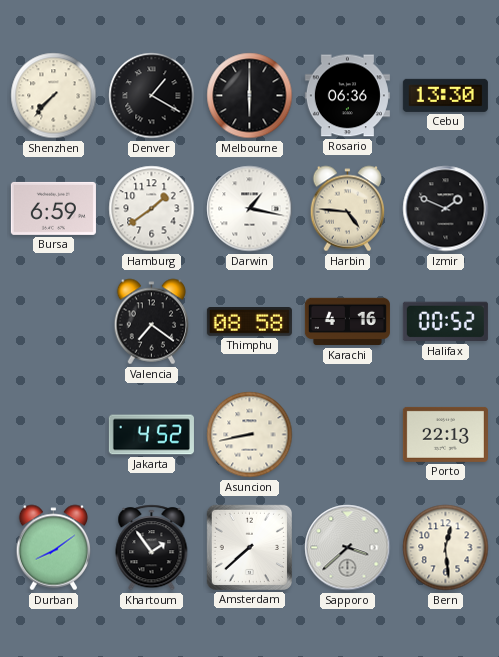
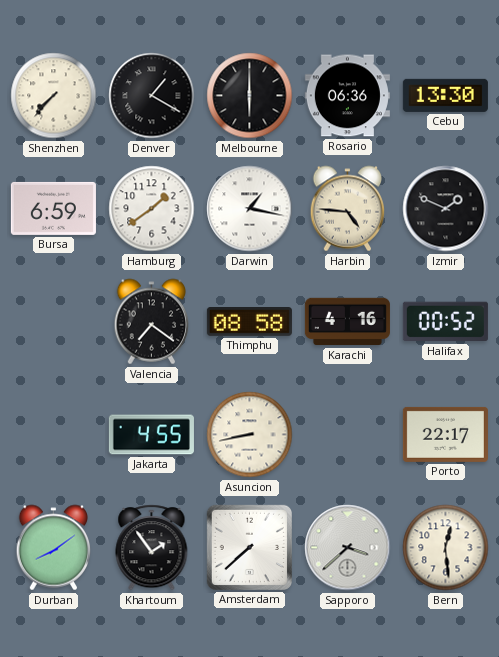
Jakarta: 4:52 -> 4:55
Porto: 22:13 -> 22:17
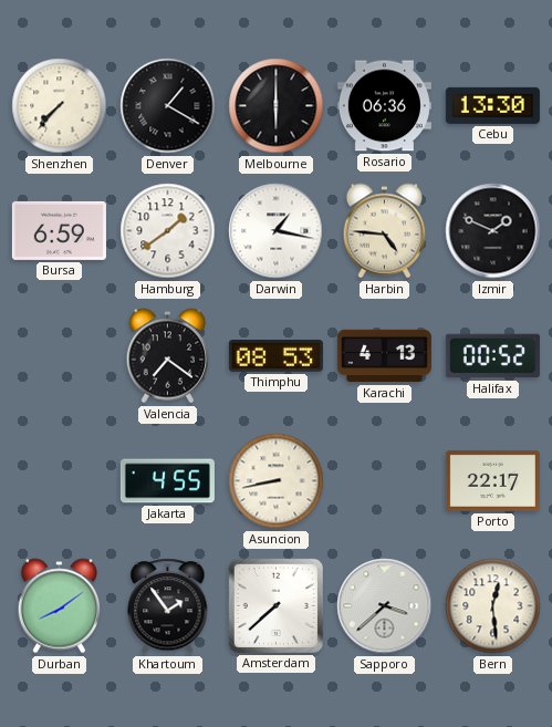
Thimphu: 08:58 -> 08:53
Karachi: 4:16 -> 4:13
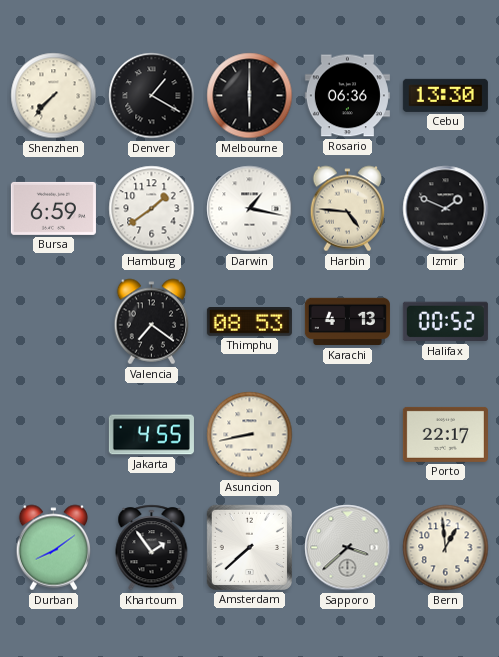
Bern: 12:29 -> 12:59
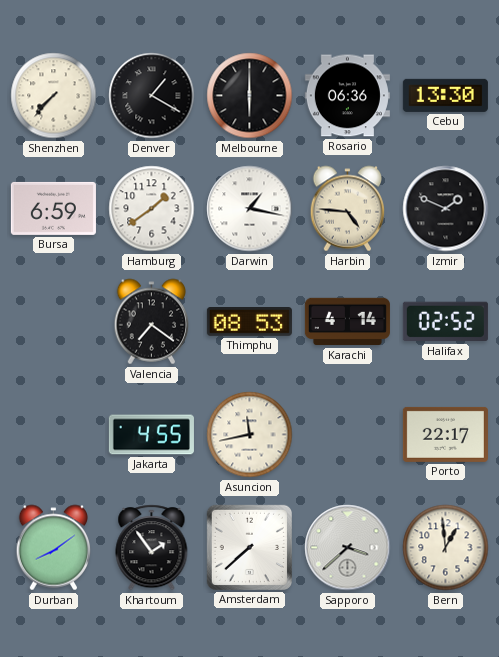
Karachi: 4:13 -> 4:14
Halifax: 00:52 -> 02:52
Asuncion: 8:43 -> 11:43
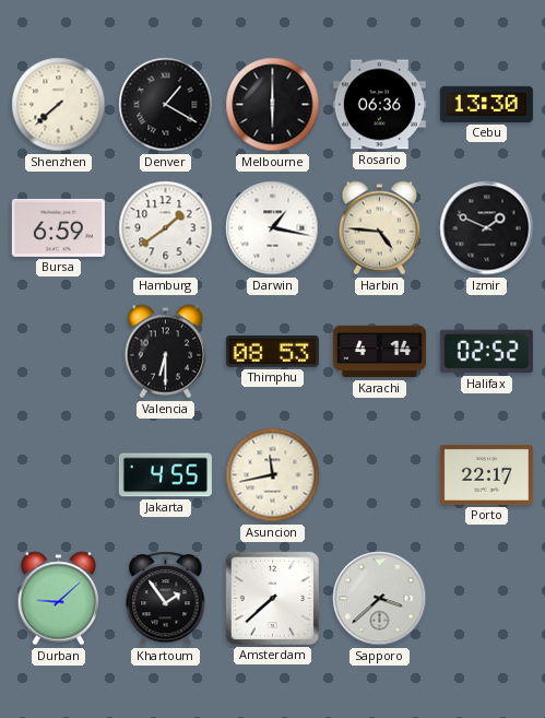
Shenzhen: 7:37 -> 7:38
Valencia: 7:21 -> 6:30
Durban: 8:09 -> 9:08
Bern: 12:59 -> none
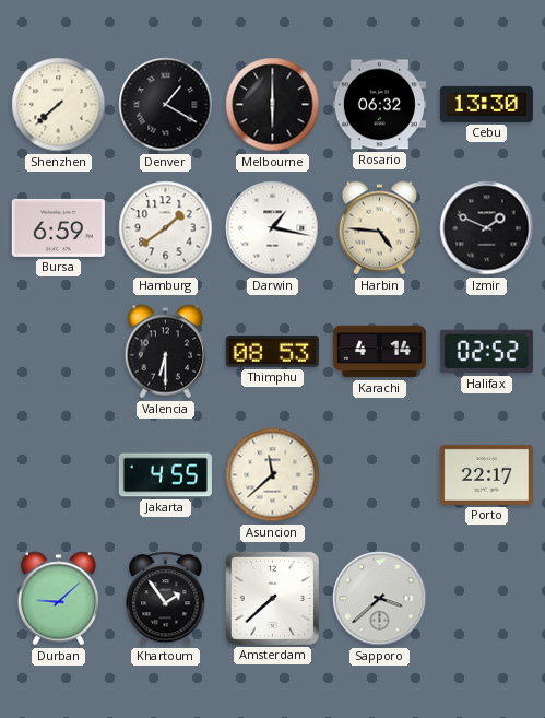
Rosario: 06:36 -> 06:32
Asuncion: 11:43 -> 11:38
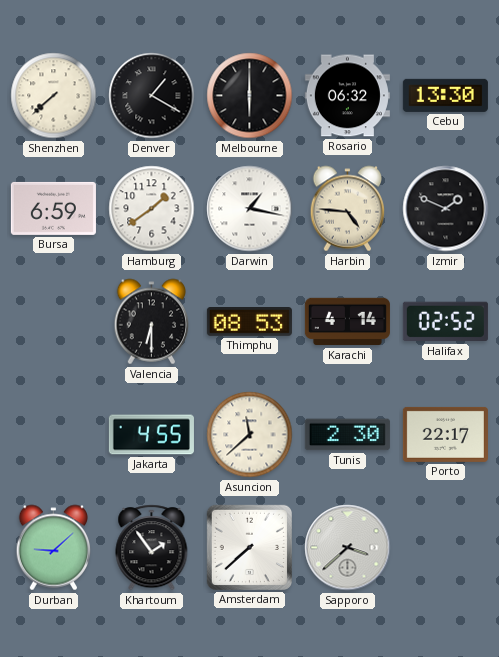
Tunis: none -> 2:30
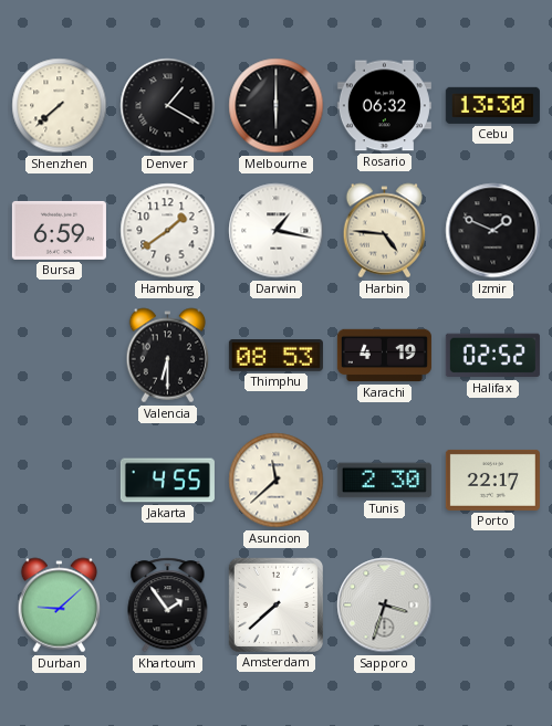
Karachi: 4:14 -> 4:19
Sapporo: 3:38 -> 3:33
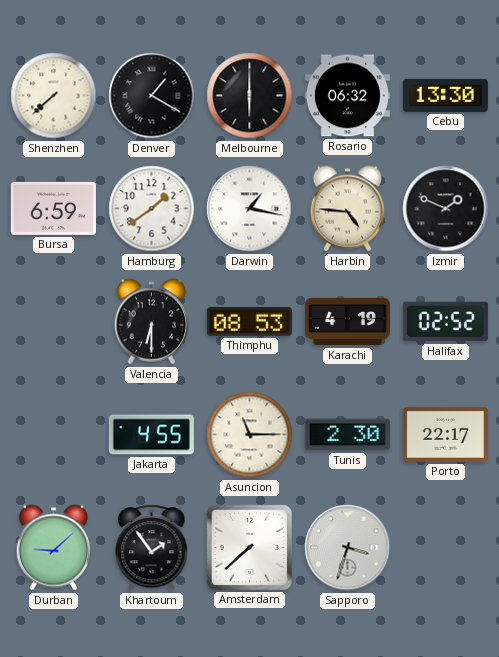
Asuncion: 11:38 -> 11:15
